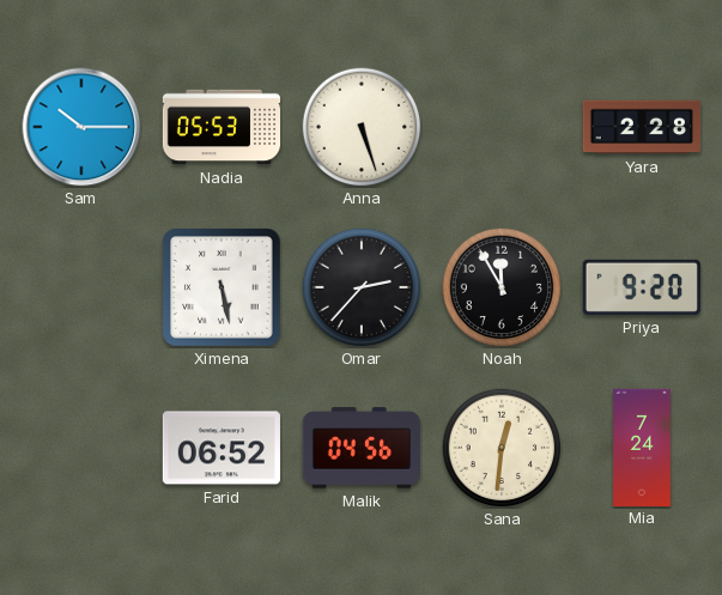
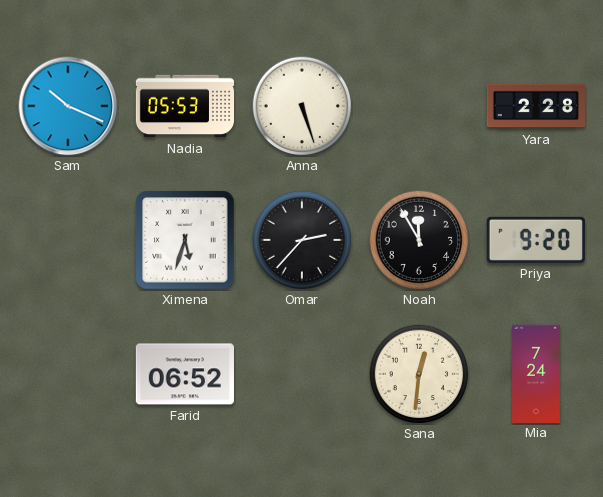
Sam: 10:15 -> 10:19
Ximena: 5:28 -> 5:33
Malik: 04:56 -> none
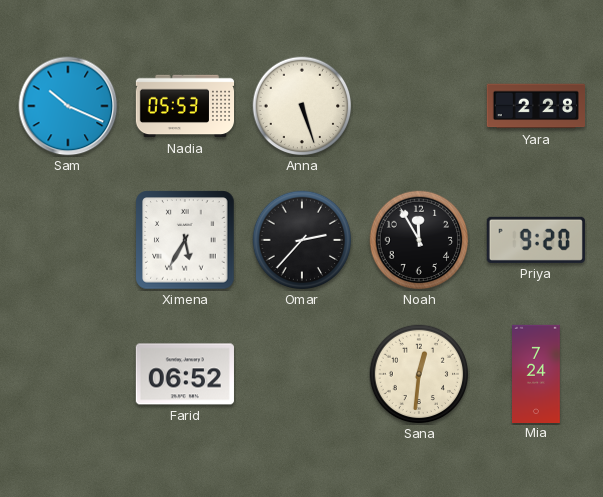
Ximena: 5:33 -> 5:35
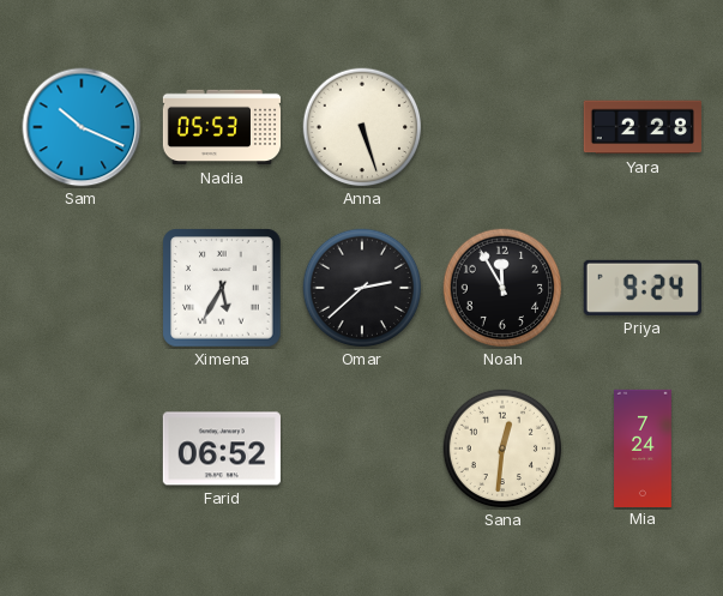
Omar: 2:37 -> 2:38
Priya: 9:20 -> 9:24
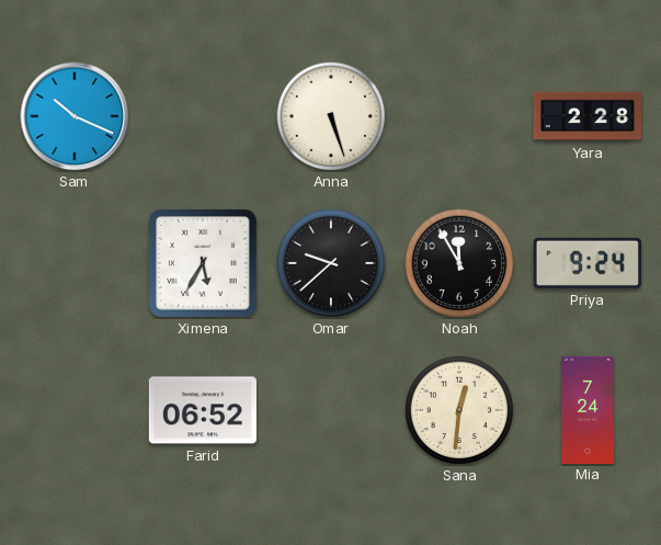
Nadia: 05:53 -> none
Omar: 2:38 -> 9:38
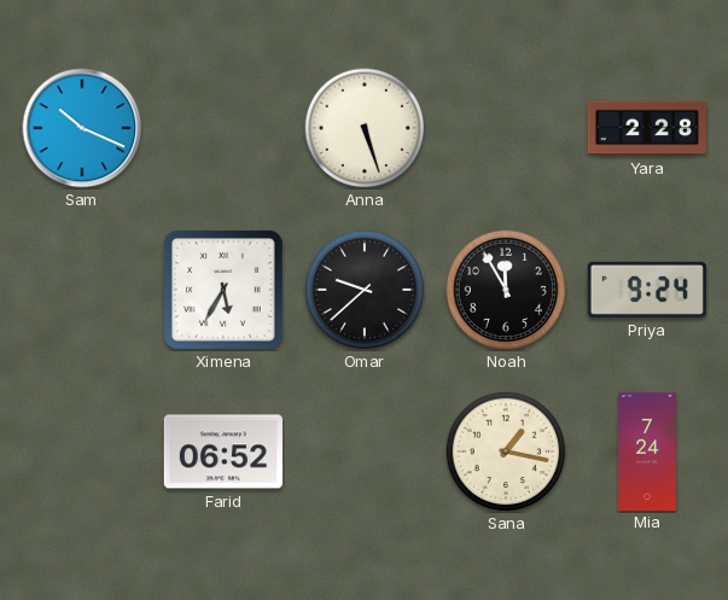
Sana: 12:31 -> 1:17
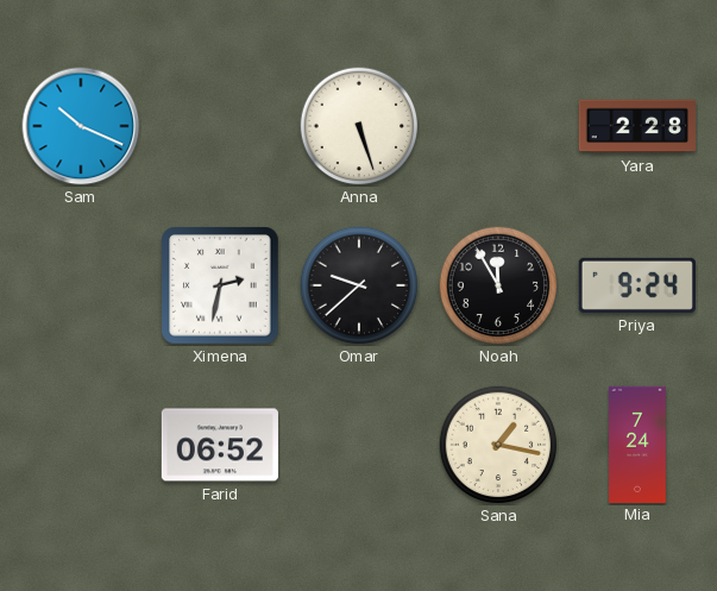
Ximena: 5:35 -> 2:32
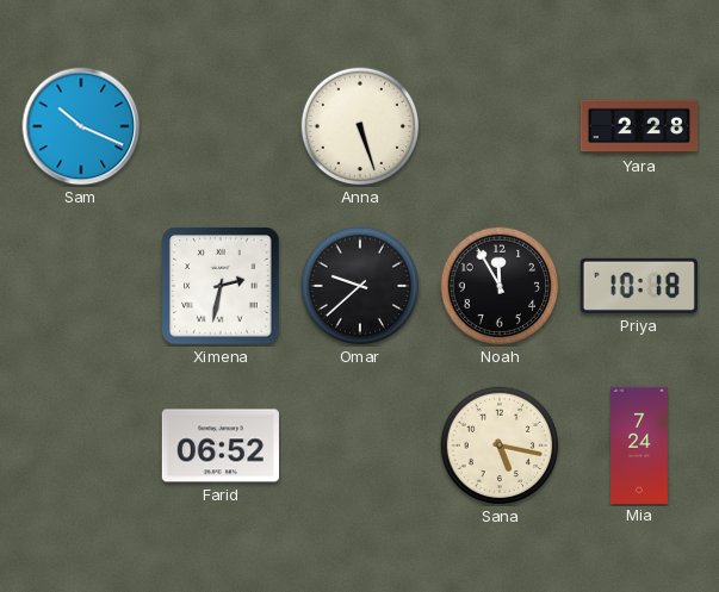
Priya: 9:24 -> 10:18
Sana: 1:17 -> 5:17
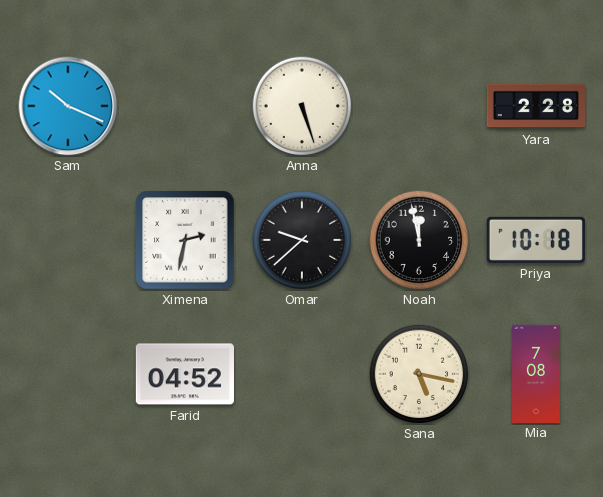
Noah: 11:55 -> 11:58
Farid: 06:52 -> 04:52
Mia: 7:24 -> 7:08
